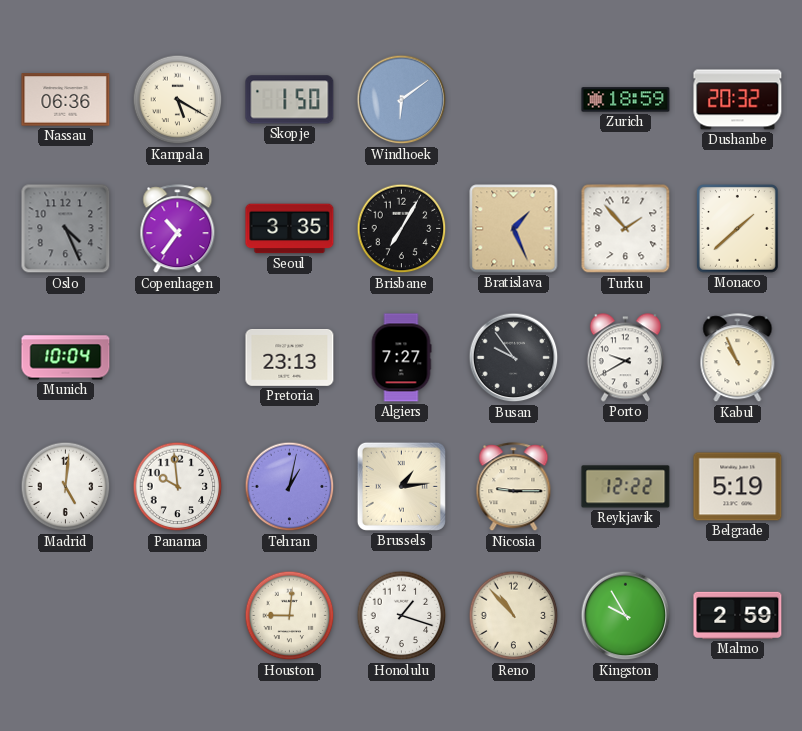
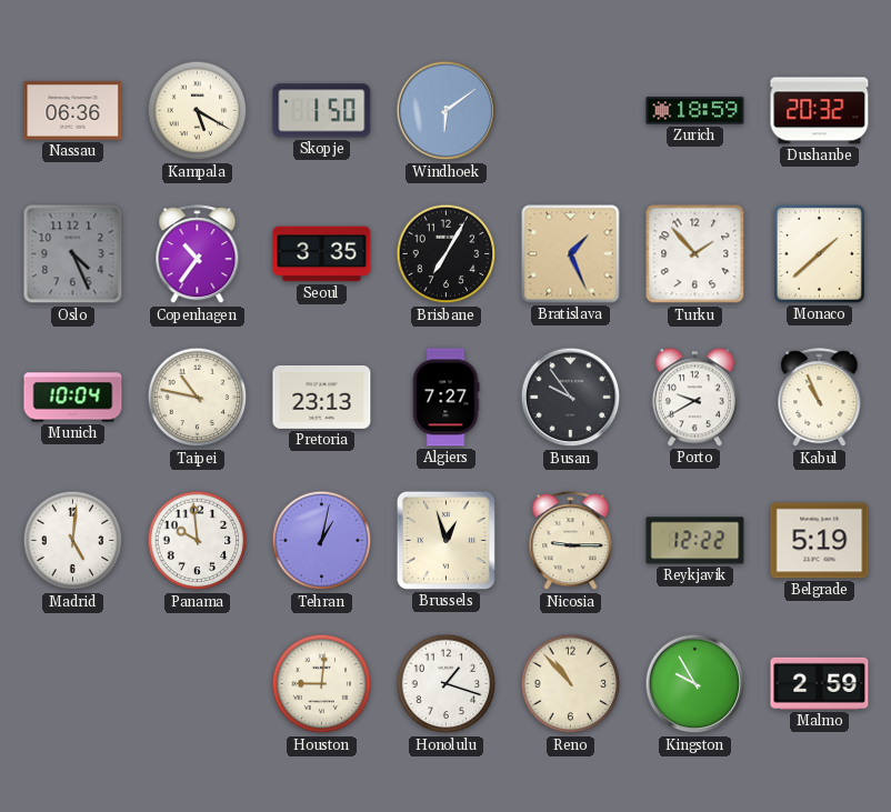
Taipei: none -> 10:47
Brussels: 1:14 -> 12:57
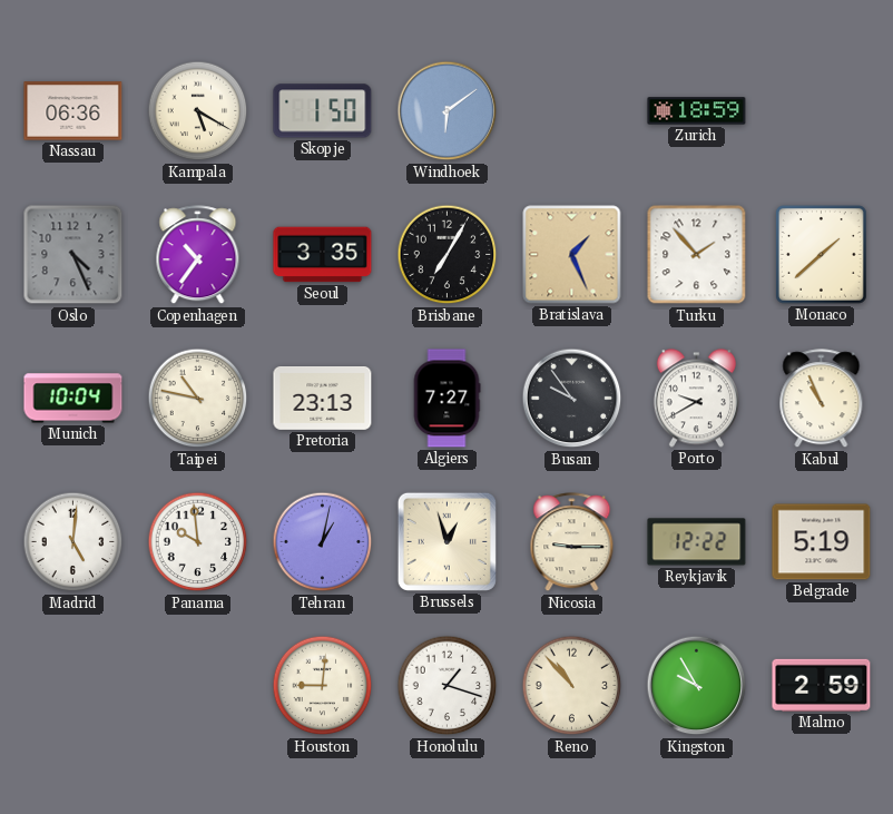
Dushanbe: 20:32 -> none
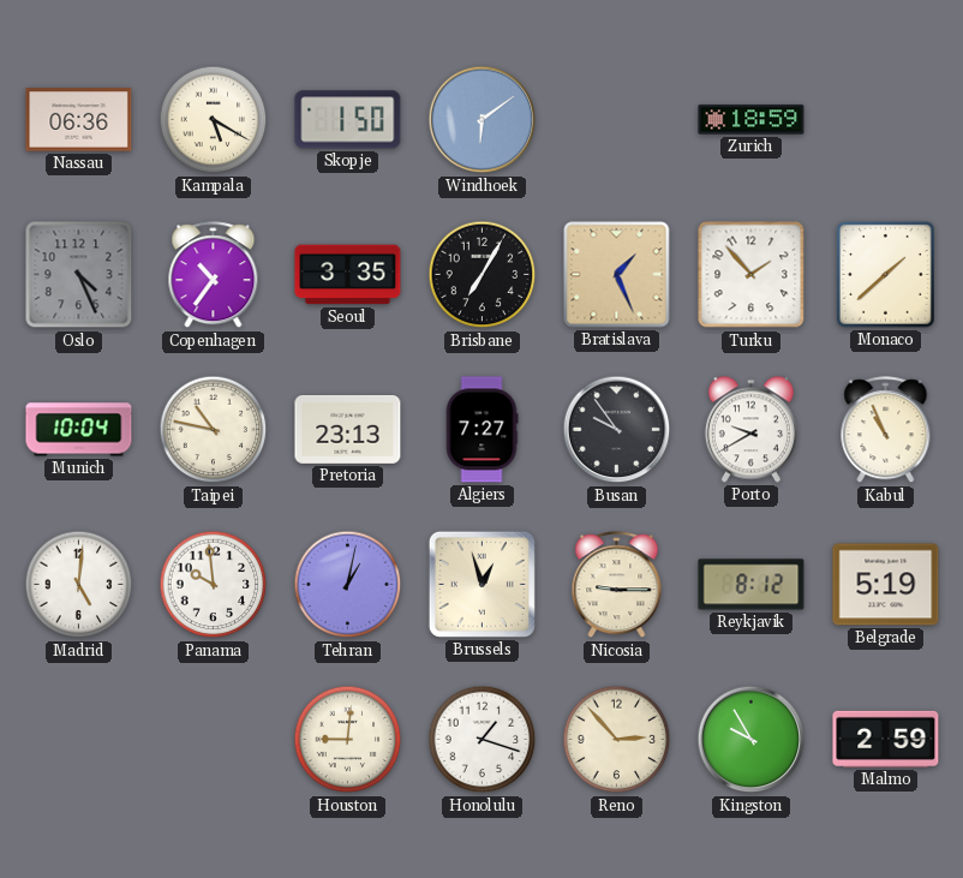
Reykjavik: 12:22 -> 8:12
Reno: 10:53 -> 2:53
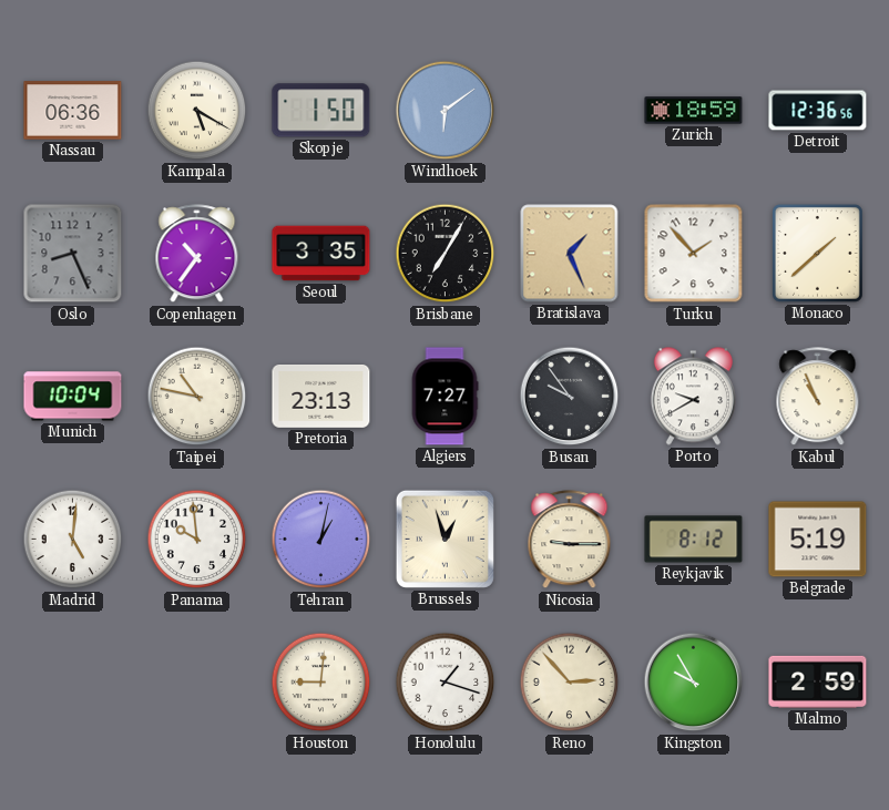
Detroit: none -> 12:36
Oslo: 4:26 -> 8:26
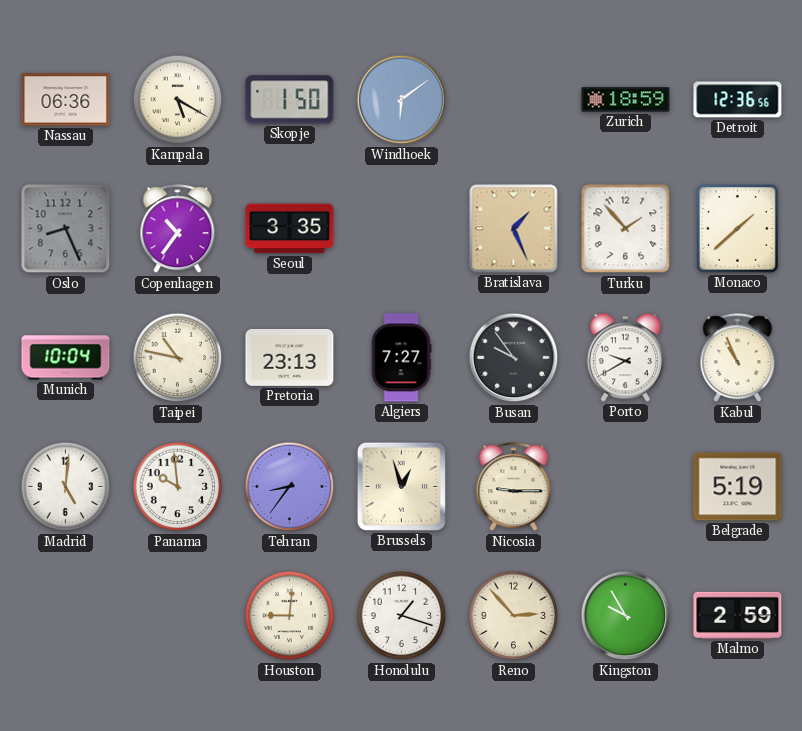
Brisbane: 7:05 -> none
Tehran: 1:02 -> 8:36
Reykjavik: 8:12 -> none
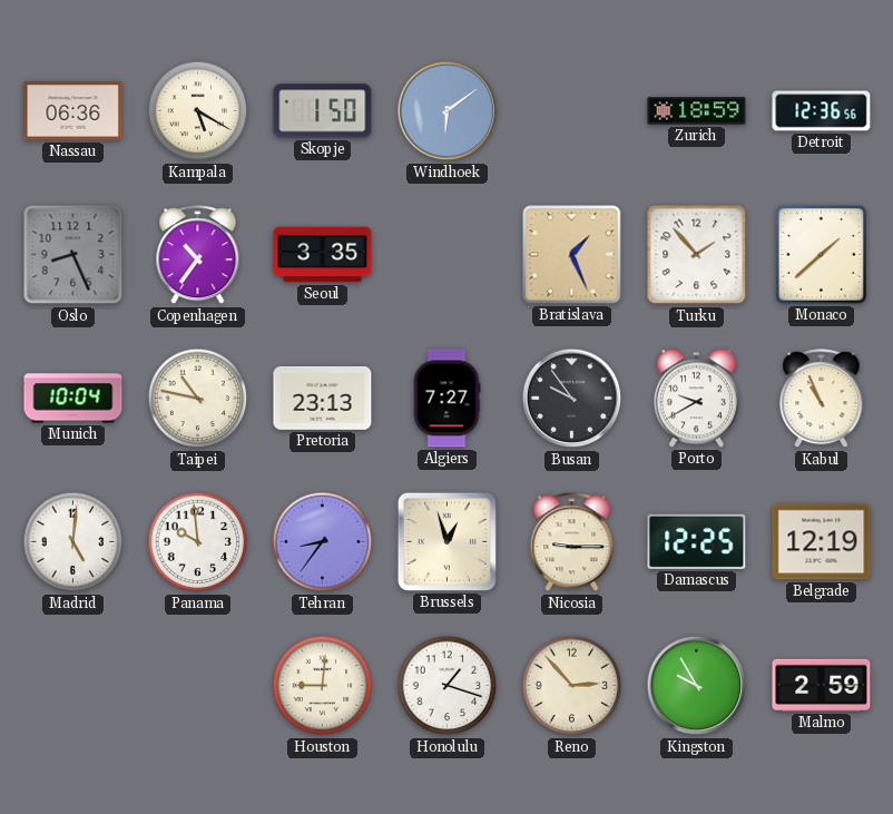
Damascus: none -> 12:25
Belgrade: 5:19 -> 12:19
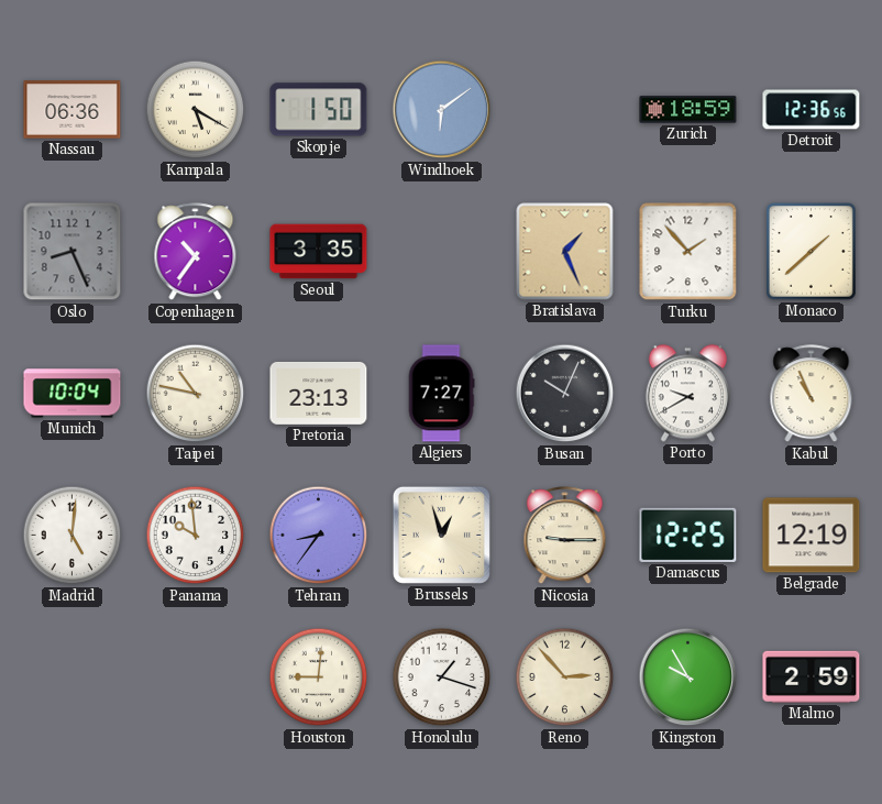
Busan: 9:54 -> 10:04
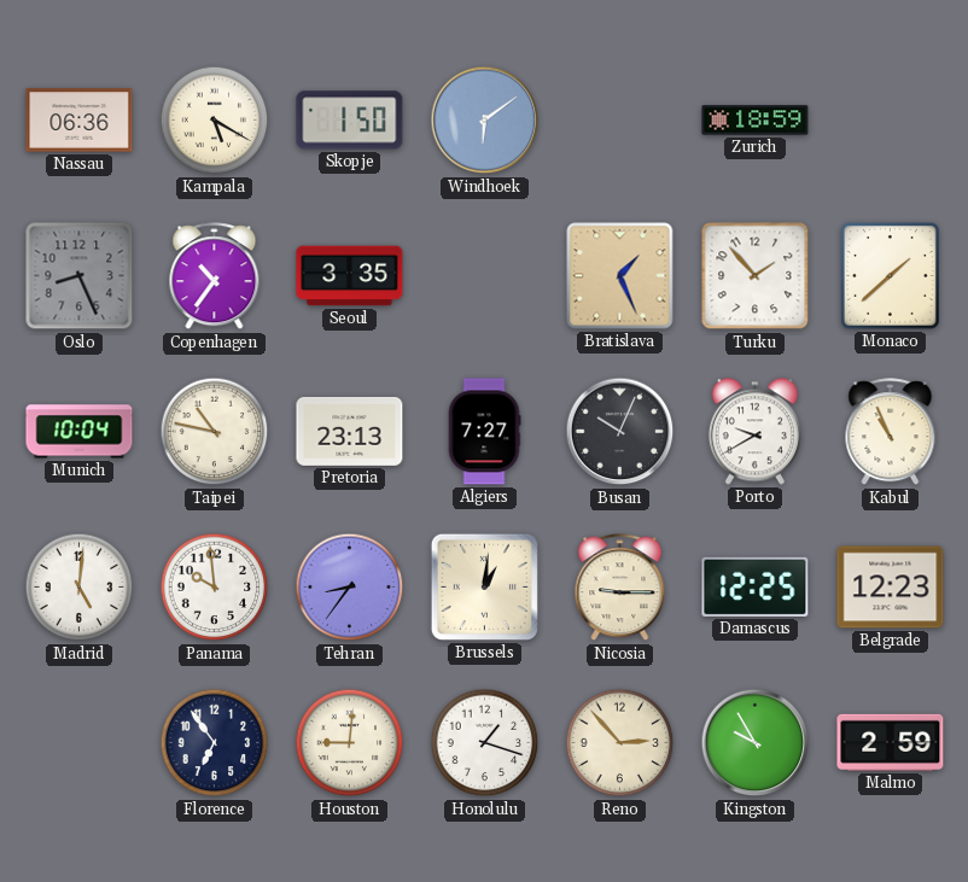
Detroit: 12:36 -> none
Brussels: 12:57 -> 1:01
Belgrade: 12:19 -> 12:23
Florence: none -> 6:54
